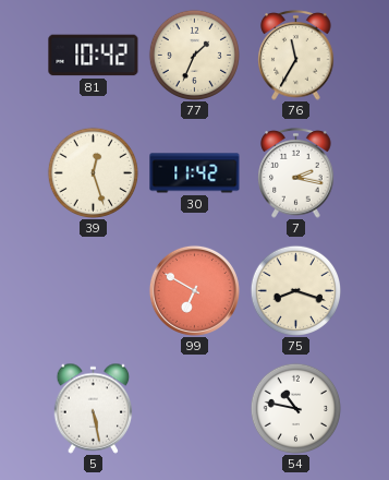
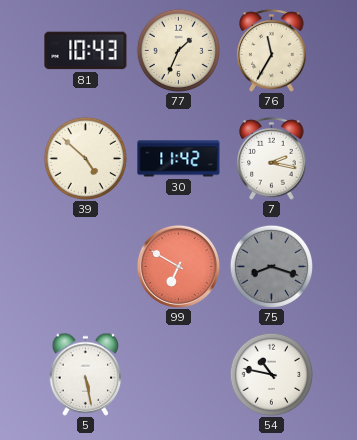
81: 10:42 -> 10:43
39: 12:27 -> 4:52
75 dial: cream -> grey
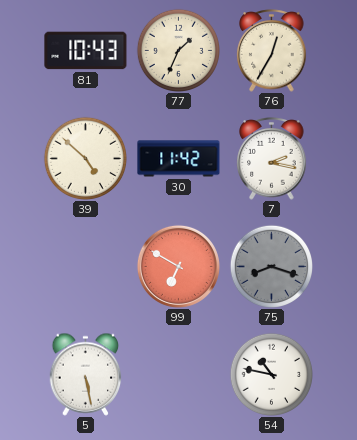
76: 11:35 -> 12:35
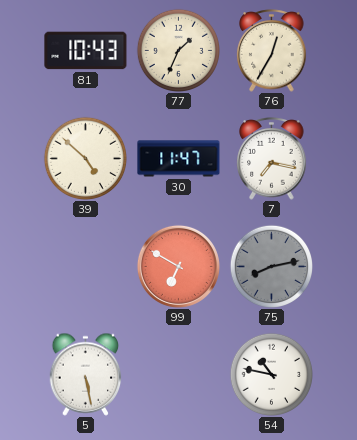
30: 11:42 -> 11:47
7: 2:17 -> 7:17
75: 8:18 -> 8:13
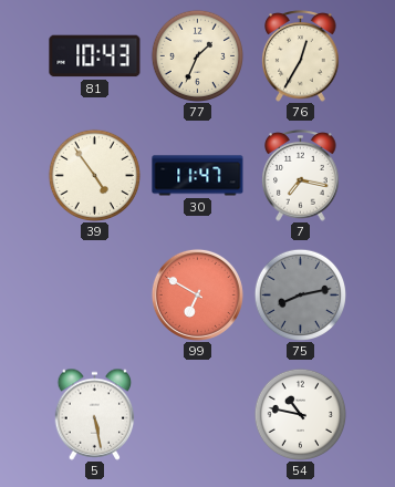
39: 4:52 -> 4:54
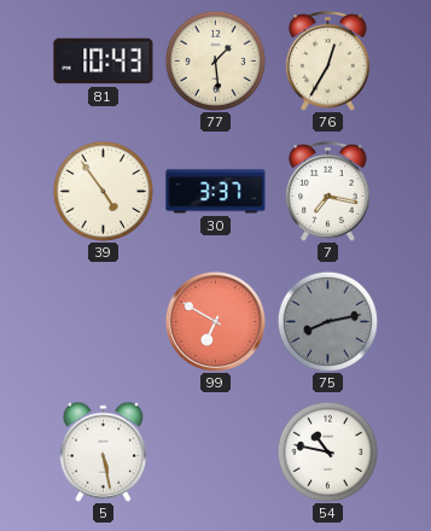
77: 1:34 -> 1:29
30: 11:47 -> 3:37
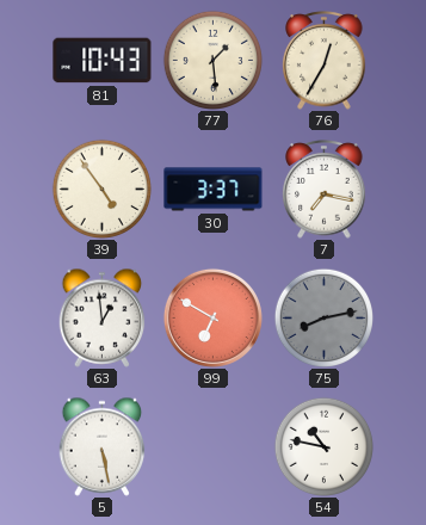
63: none -> 12:59
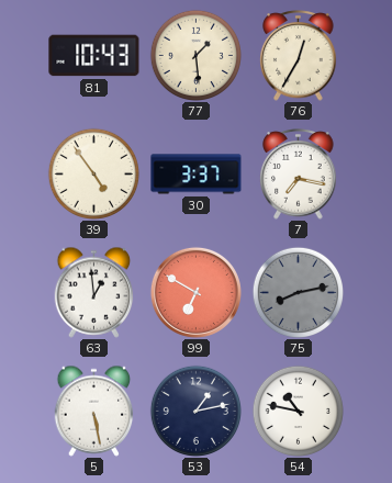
53: none -> 1:13
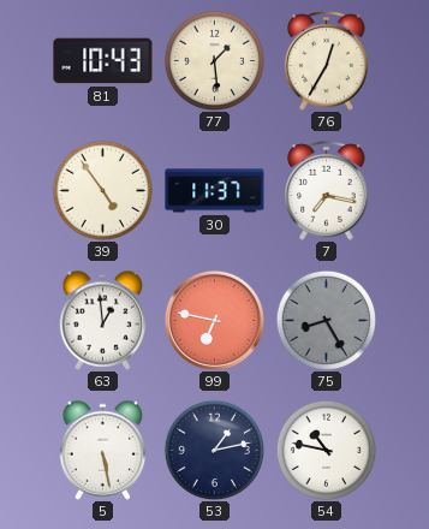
30: 3:37 -> 11:37
99: 6:50 -> 6:47
75: 8:13 -> 8:25
